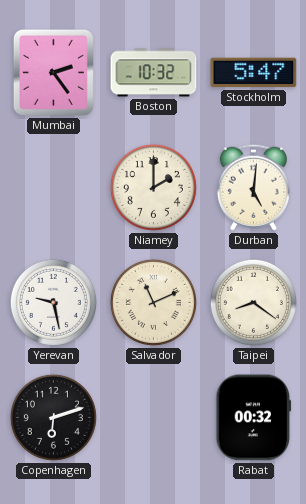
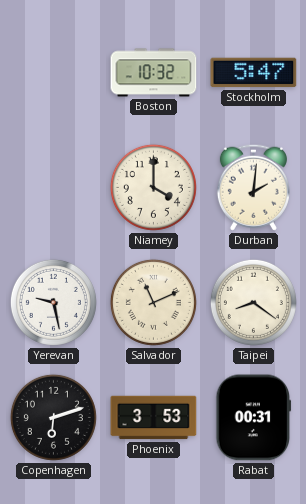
Mumbai: 2:24 -> none
Niamey: 2:00 -> 4:00
Durban: 5:01 -> 2:01
Phoenix: none -> 3:53
Rabat: 00:32 -> 00:31
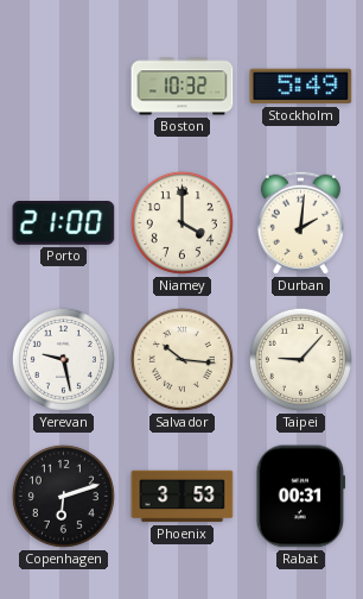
Stockholm: 5:47 -> 5:49
Porto: none -> 21:00
Salvador: 11:11 -> 10:16
Taipei: 8:21 -> 9:07
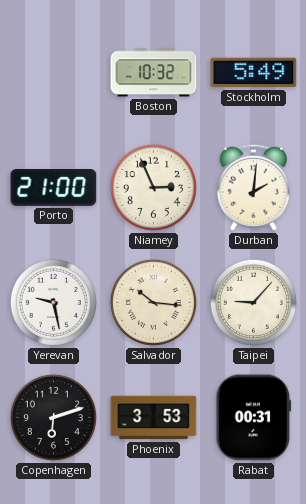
Niamey: 4:00 -> 2:56
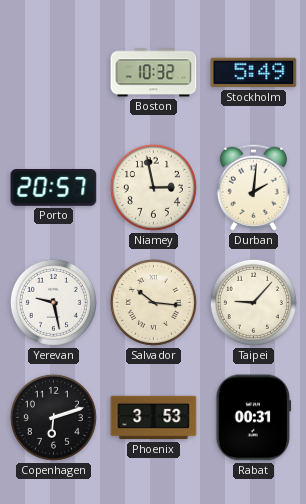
Porto: 21:00 -> 20:57
Niamey: 2:56 -> 2:58
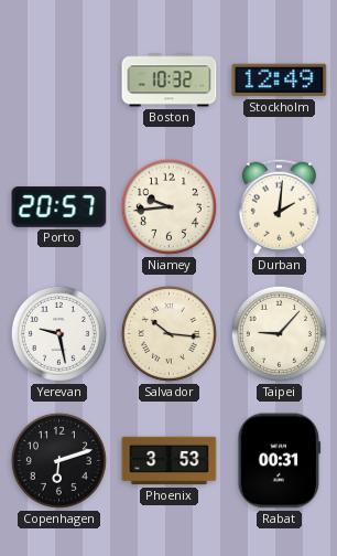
Stockholm: 5:49 -> 12:49
Niamey: 2:58 -> 9:44
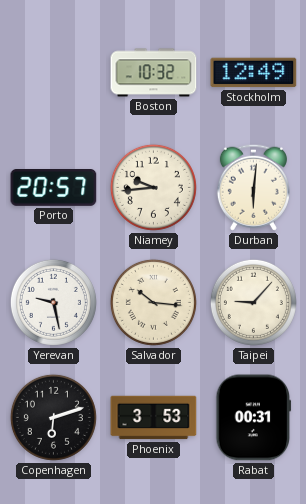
Durban: 2:01 -> 6:01
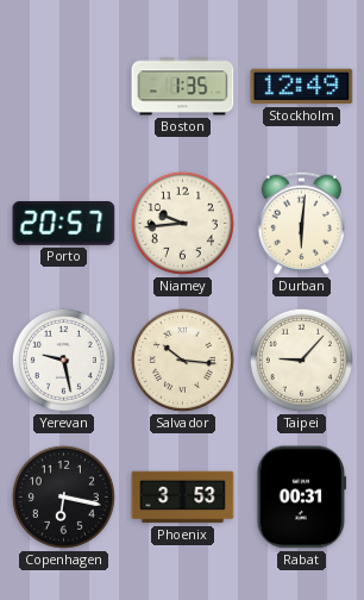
Boston: 10:32 -> 1:35
Copenhagen: 6:12 -> 6:17
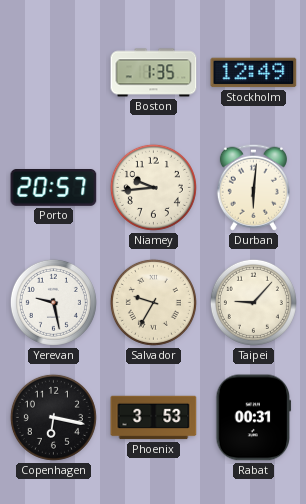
Salvador: 10:16 -> 9:35
